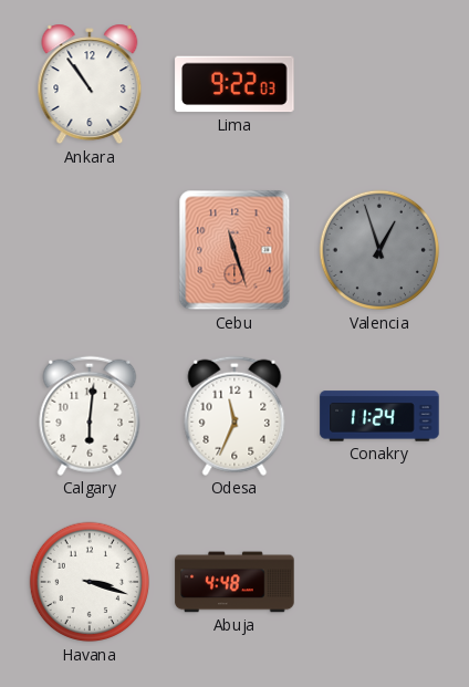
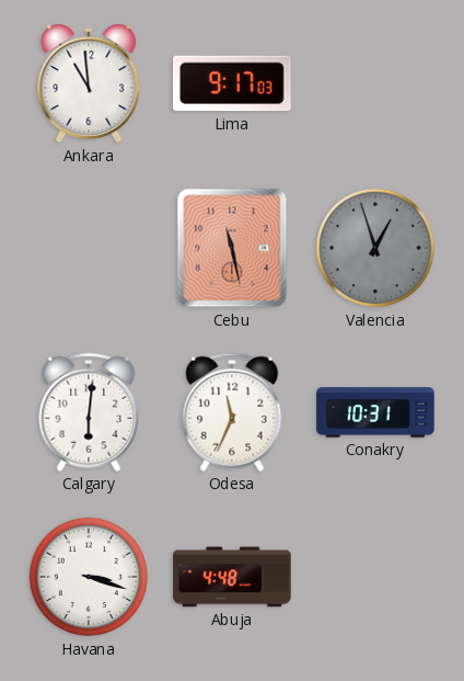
Ankara: 10:54 -> 10:59
Lima: 9:22 -> 9:17
Cebu: 11:27 -> 11:28
Conakry: 11:24 -> 10:31
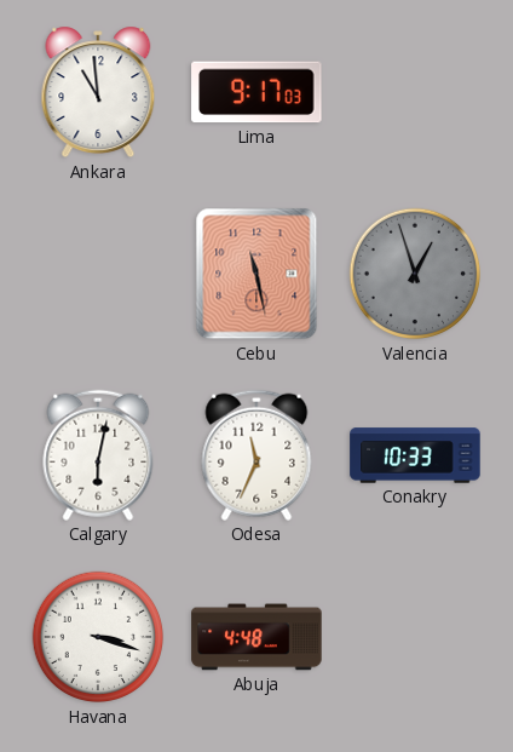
Calgary: 6:01 -> 6:02
Conakry: 10:31 -> 10:33
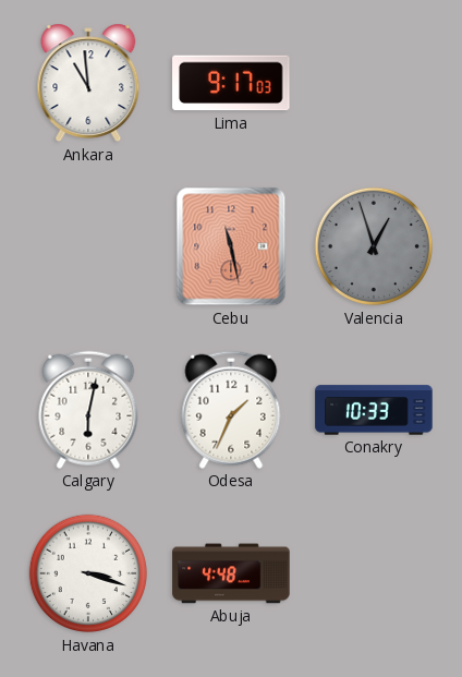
Odesa: 11:34 -> 1:34
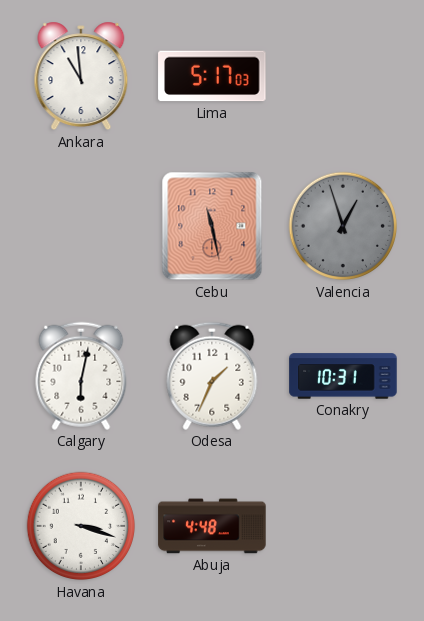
Lima: 9:17 -> 5:17
Conakry: 10:33 -> 10:31
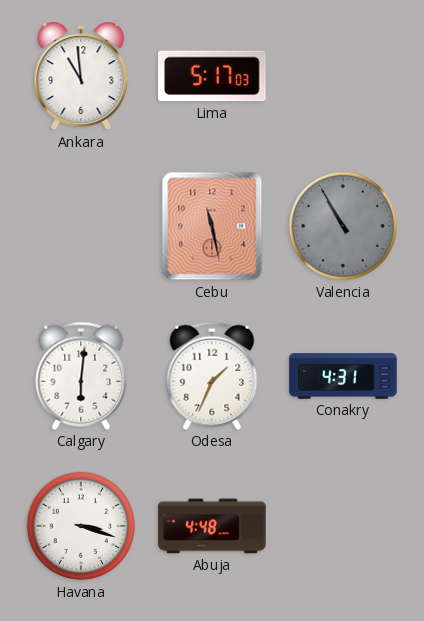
Valencia: 12:57 -> 10:55
Calgary: 6:02 -> 6:01
Conakry: 10:31 -> 4:31
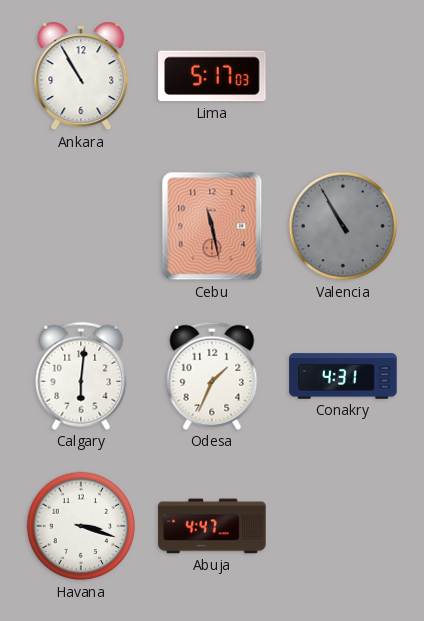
Ankara: 10:59 -> 10:55
Abuja: 4:48 -> 4:47
